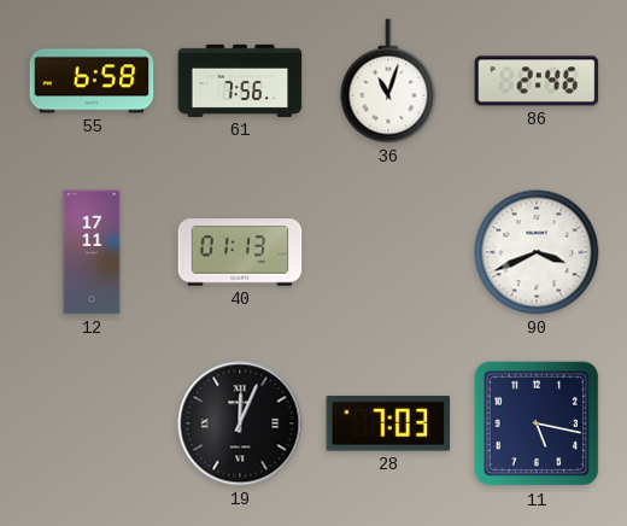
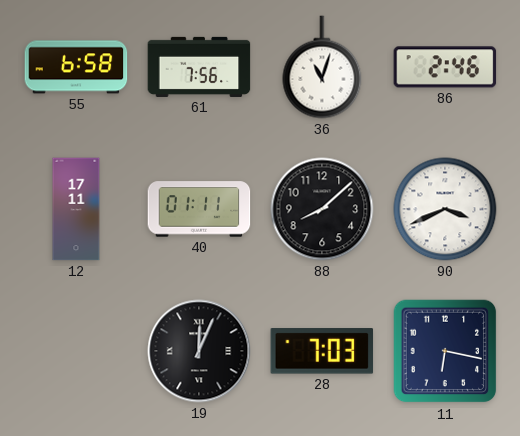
40: 01:13 -> 01:11
88: none -> 8:08
11: 5:17 -> 6:17
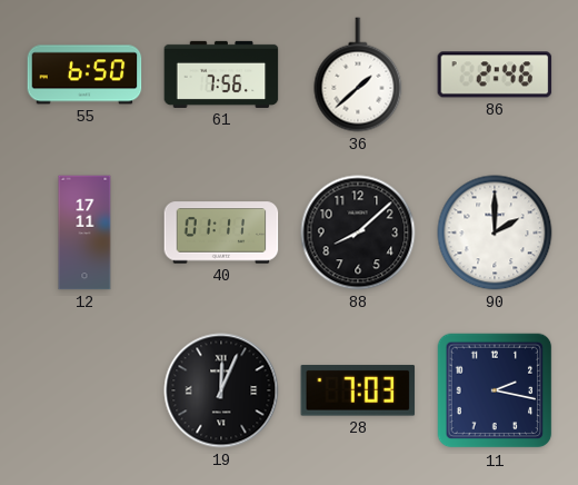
55: 6:58 -> 6:50
36: 11:03 -> 1:38
90: 3:41 -> 2:00
11: 6:17 -> 2:17
